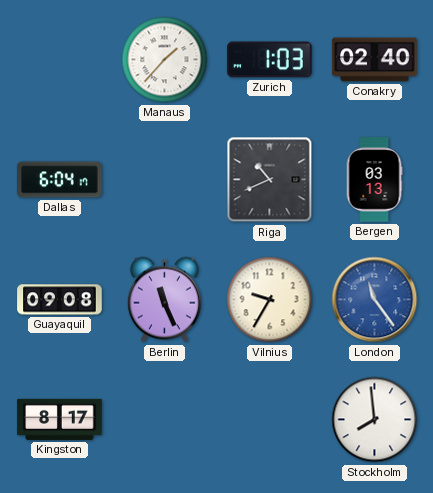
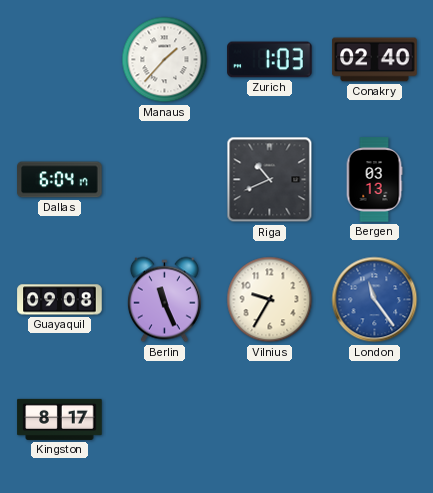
Stockholm: 7:59 -> none
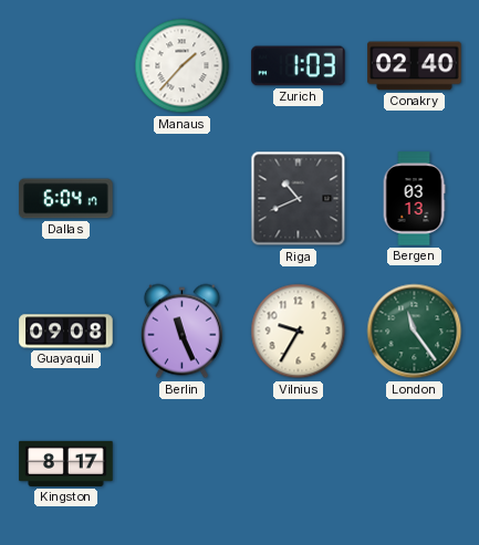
London dial: blue -> green
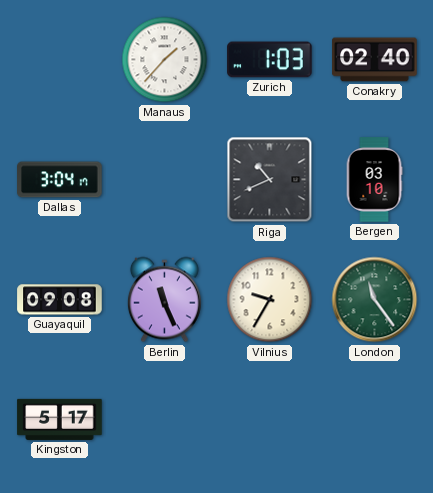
Dallas: 6:04 -> 3:04
Bergen: 03:13 -> 03:10
Kingston: 8:17 -> 5:17
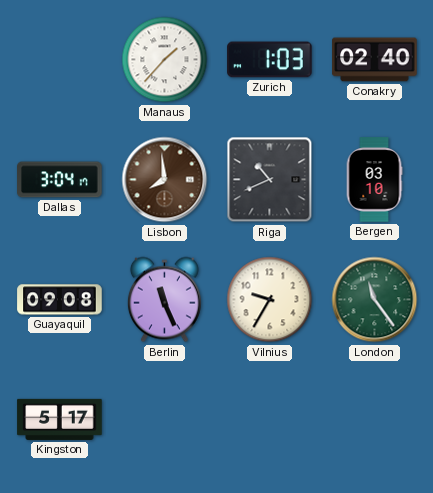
Lisbon: none -> 7:59
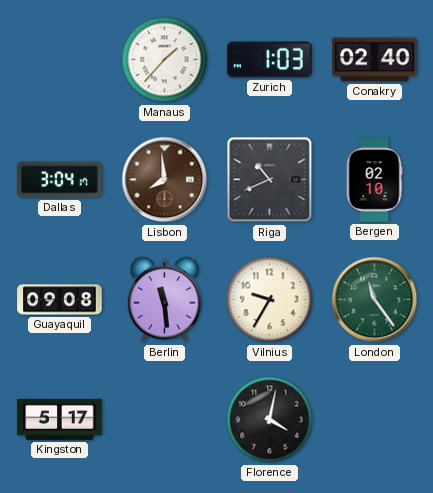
Bergen: 03:10 -> 02:10
Berlin: 11:26 -> 11:29
Florence: none -> 4:02
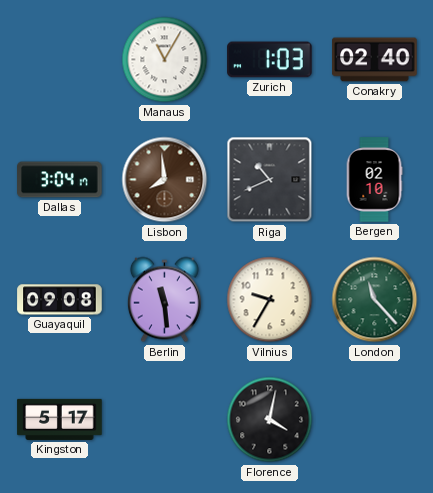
Manaus: 1:37 -> 11:05
London: 11:24 -> 11:23
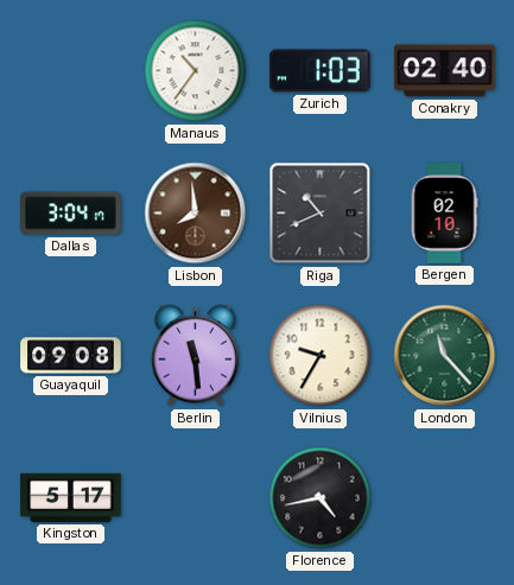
Manaus: 11:05 -> 10:36
Florence: 4:02 -> 4:43
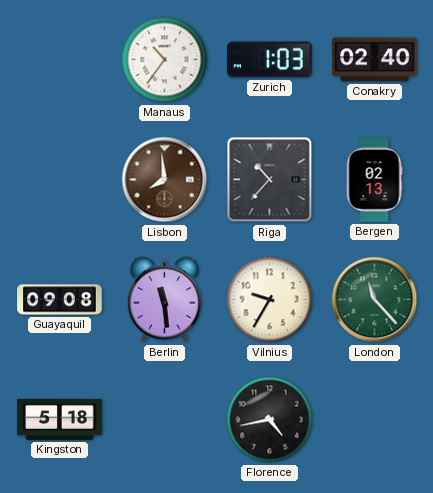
Dallas: 3:04 -> none
Riga: 10:41 -> 10:37
Bergen: 02:10 -> 02:13
Kingston: 5:17 -> 5:18
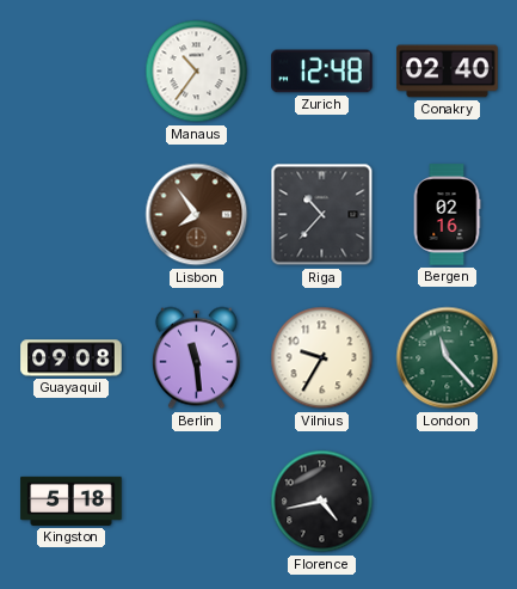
Zurich: 1:03 -> 12:48
Lisbon: 7:59 -> 7:54
Bergen: 02:13 -> 02:16
